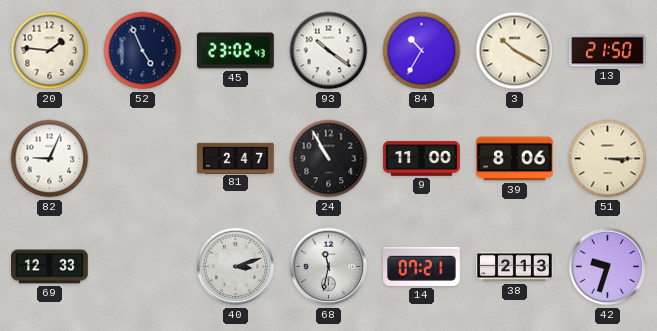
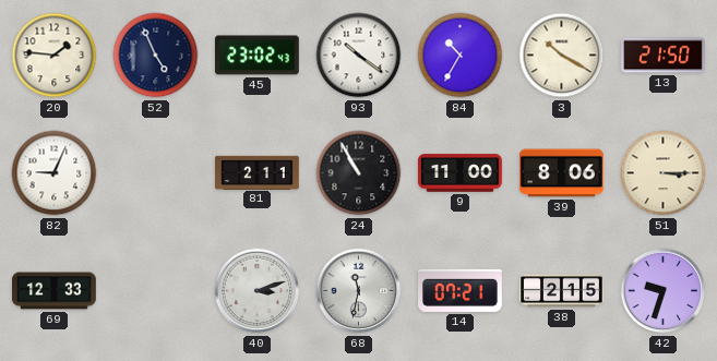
81: 2:47 -> 2:11
38: 2:13 -> 2:15
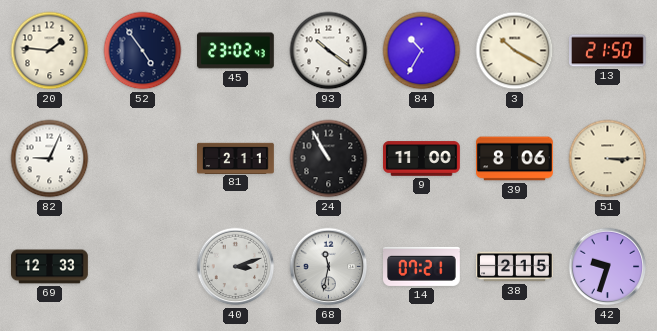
52: 4:56 -> 4:54
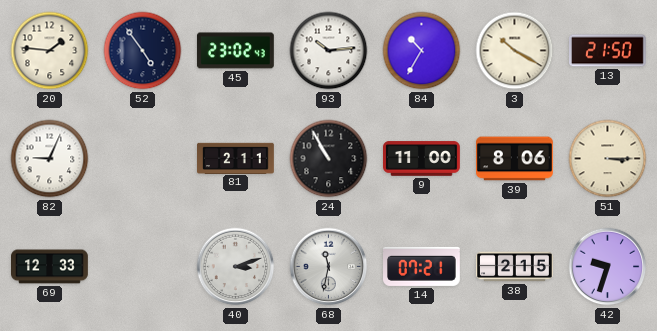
93: 10:21 -> 10:14
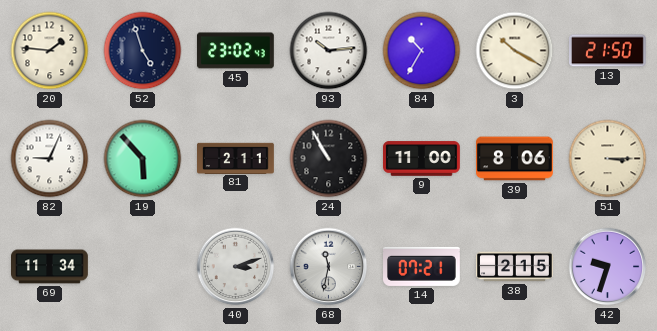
52: 4:54 -> 4:57
19: none -> 5:53
69: 12:33 -> 11:34
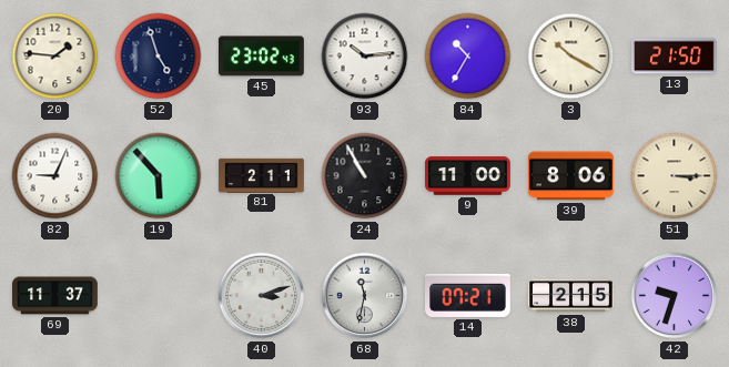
69: 11:34 -> 11:37
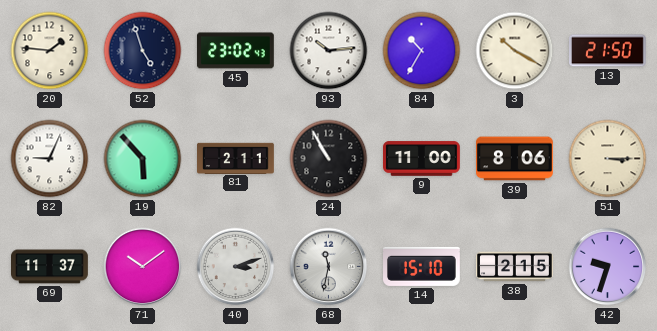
71: none -> 10:09
14: 07:21 -> 15:10
